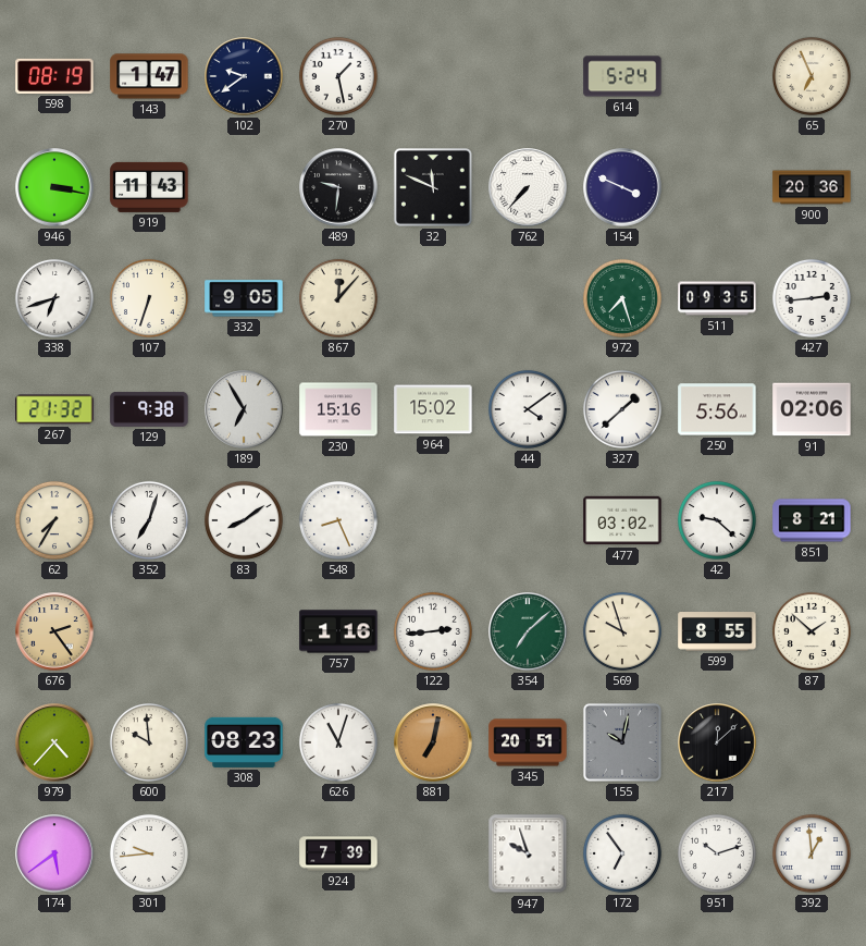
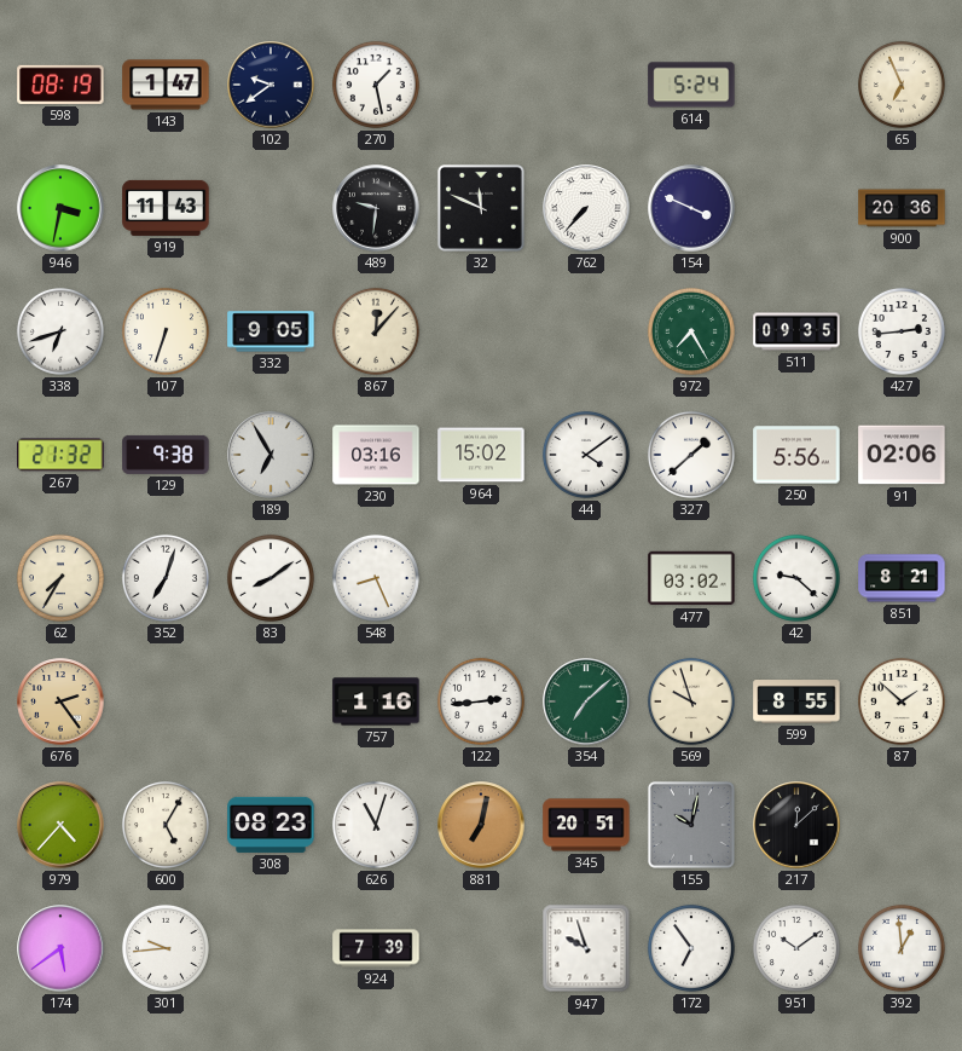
946: 3:17 -> 3:32
972: 7:27 -> 7:25
230: 15:16 -> 03:16
600: 9:59 -> 5:05
951: 10:12 -> 10:09
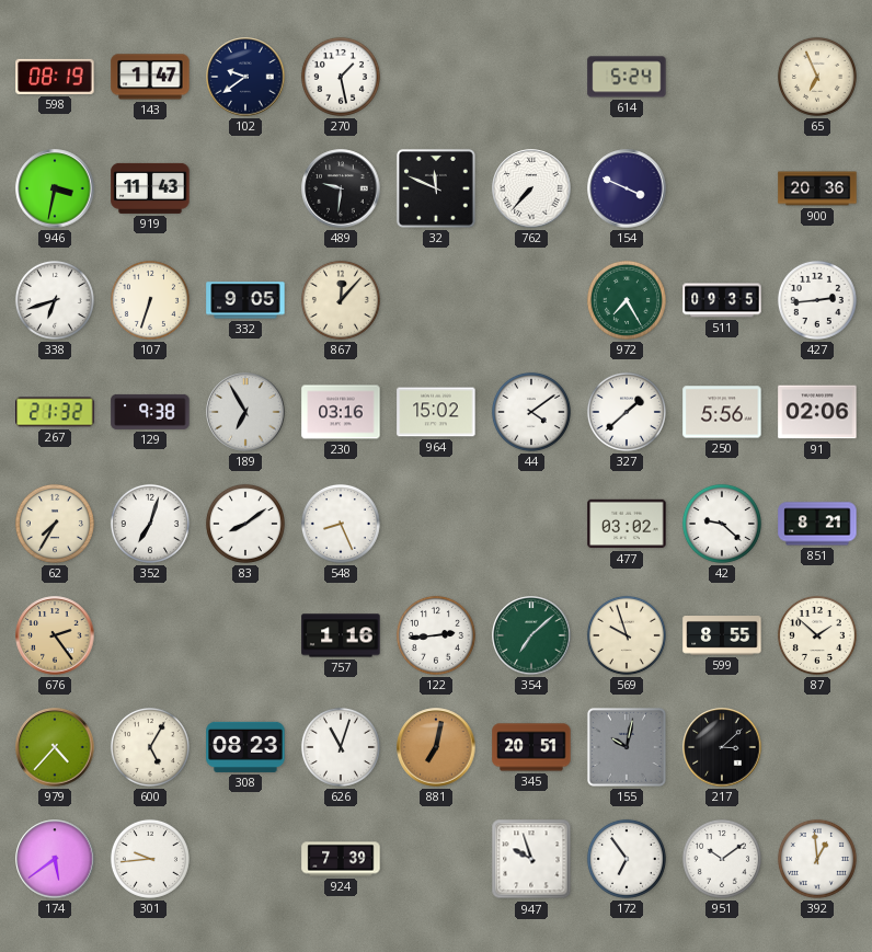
217: 12:08 -> 3:08
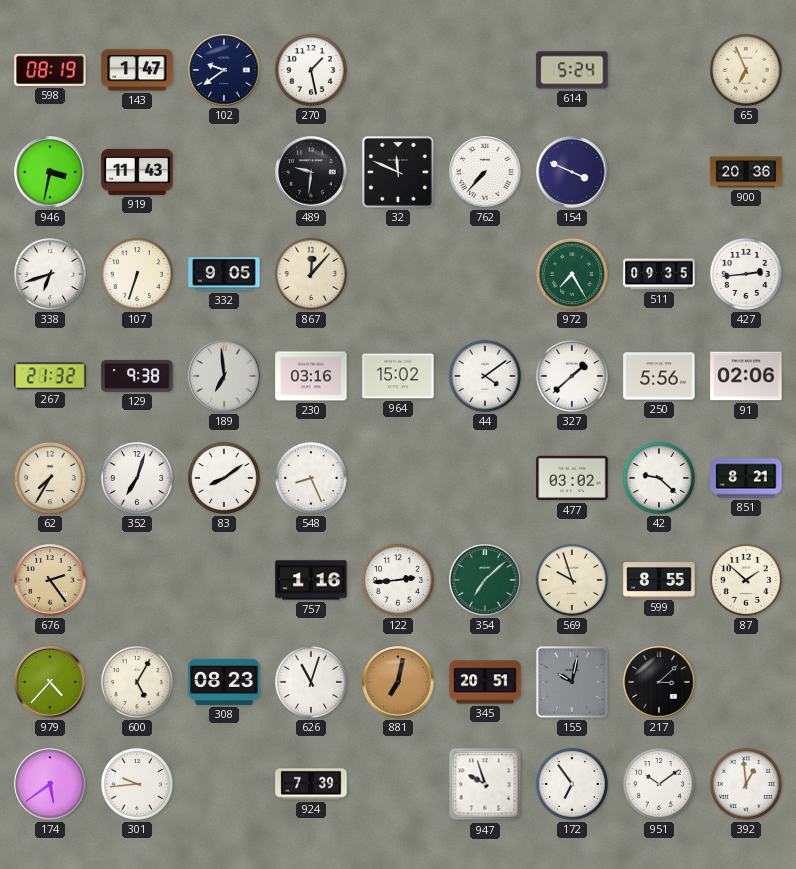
189: 6:55 -> 6:59
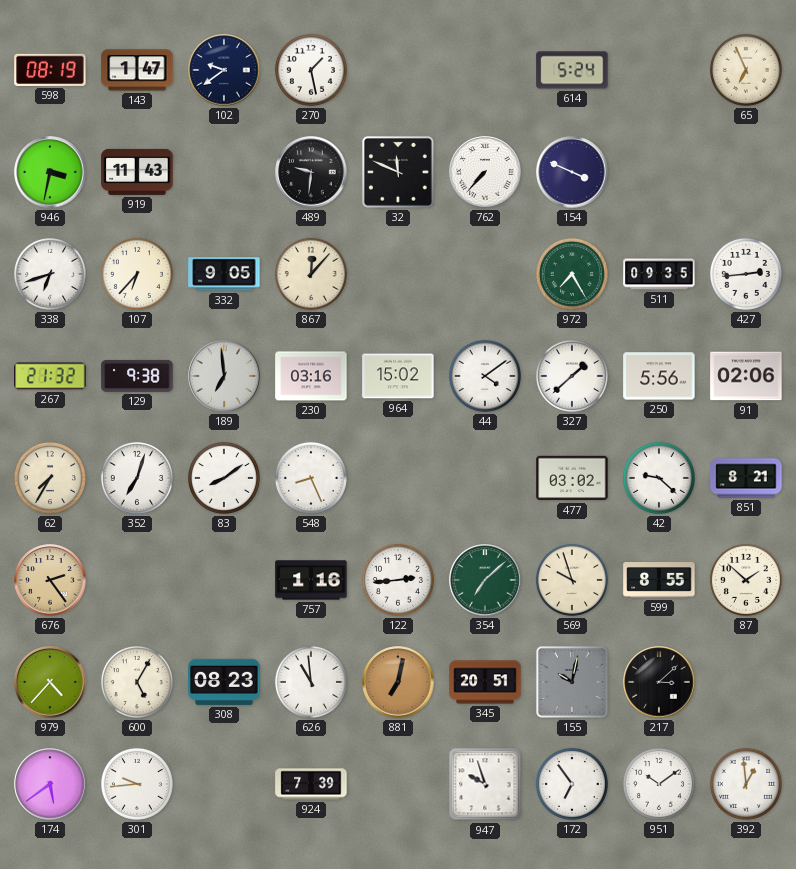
900: 20:36 -> none
107: 6:33 -> 6:37
626: 11:03 -> 10:59
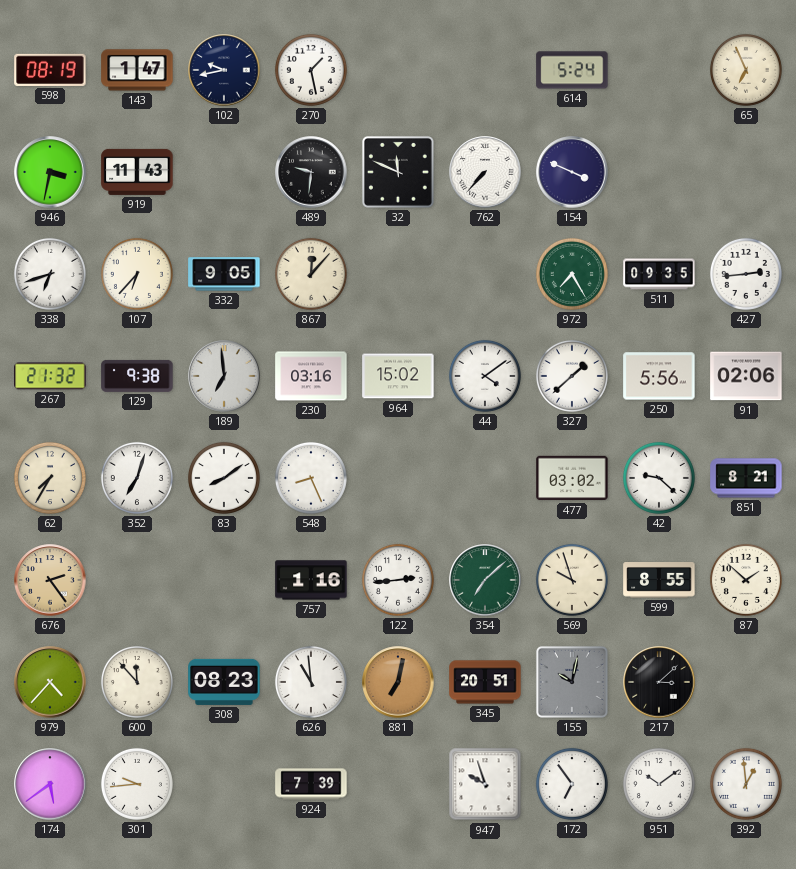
102: 9:39 -> 9:43
600: 5:05 -> 11:53
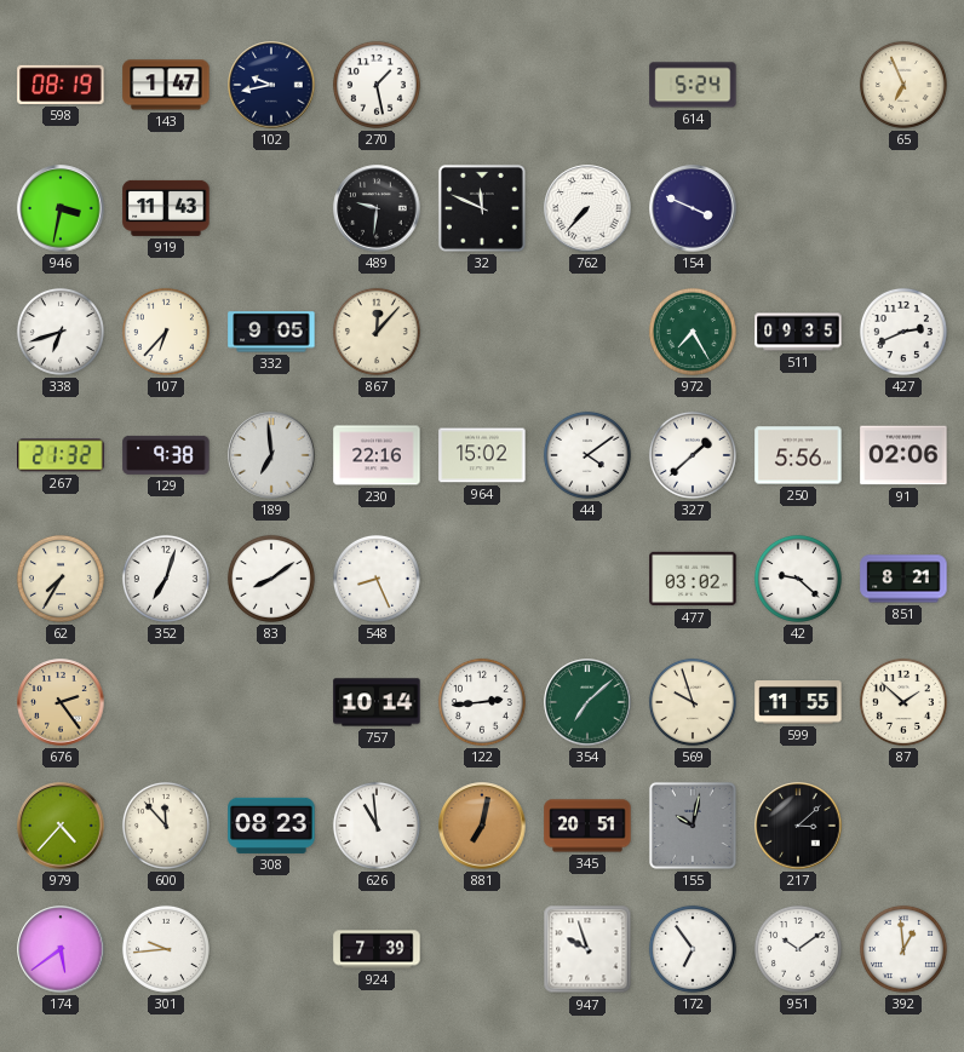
427: 2:44 -> 2:41
230: 03:16 -> 22:16
757: 1:16 -> 10:14
599: 8:55 -> 11:55
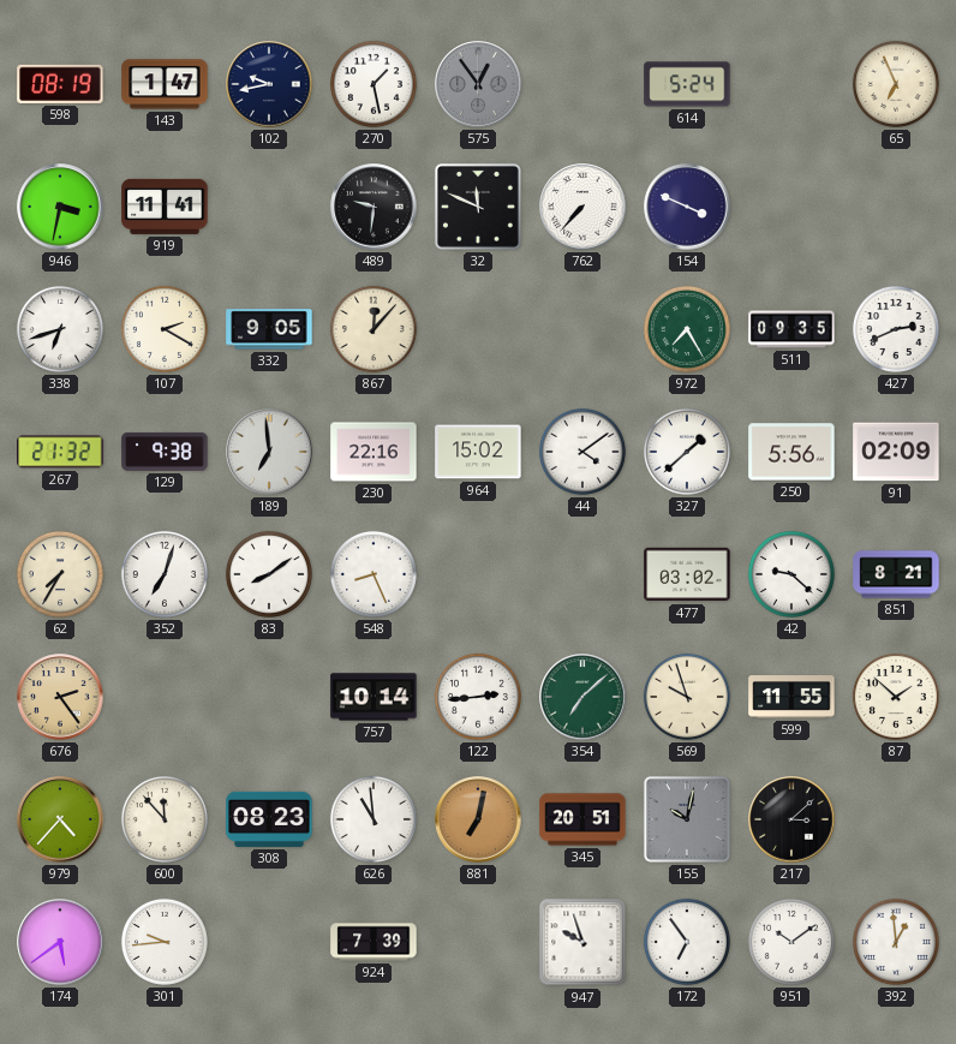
575: none -> 12:54
919: 11:43 -> 11:41
107: 6:37 -> 2:20
91: 02:06 -> 02:09
